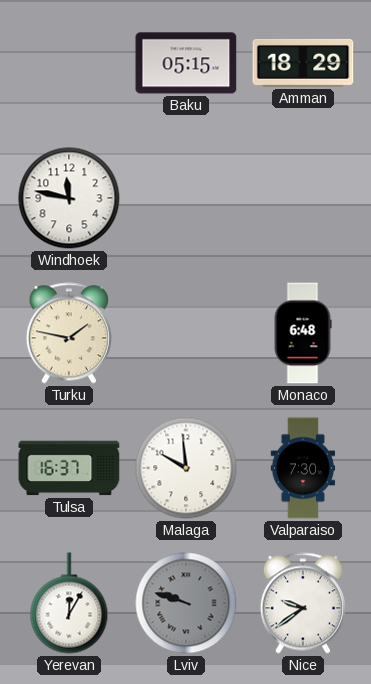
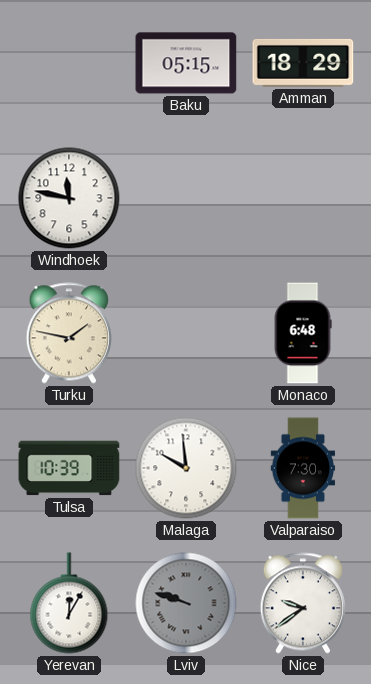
Tulsa: 16:37 -> 10:39
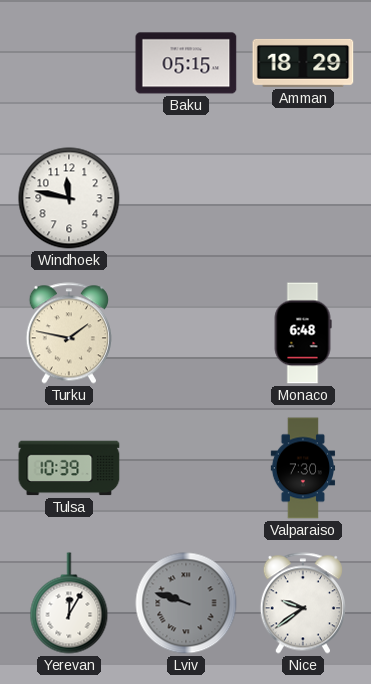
Malaga: 9:59 -> none
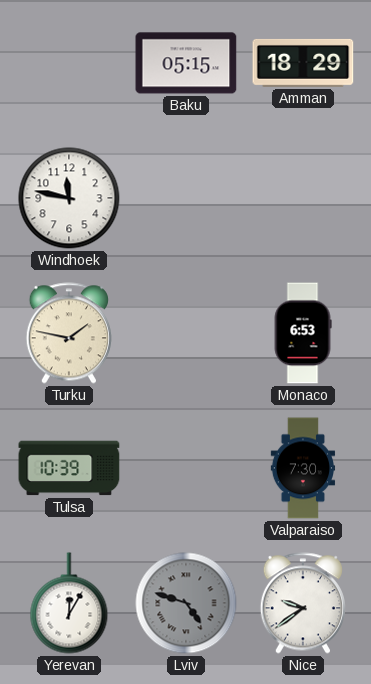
Monaco: 6:48 -> 6:53
Lviv: 9:48 -> 4:48
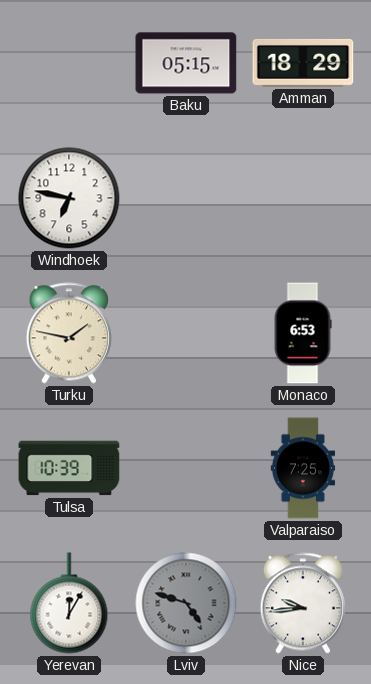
Windhoek: 11:47 -> 6:47
Valparaiso: 7:30 -> 7:25
Nice: 9:39 -> 9:44
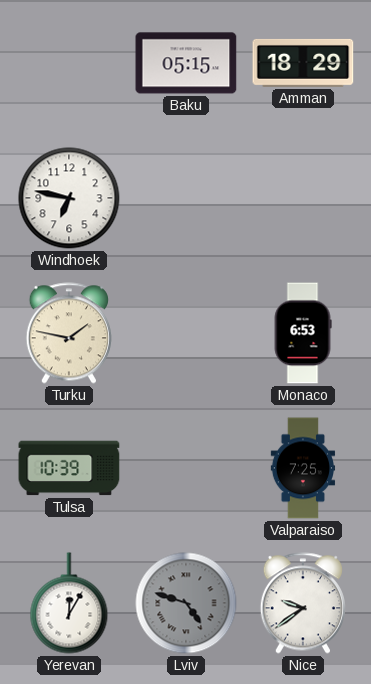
Nice: 9:44 -> 9:39
